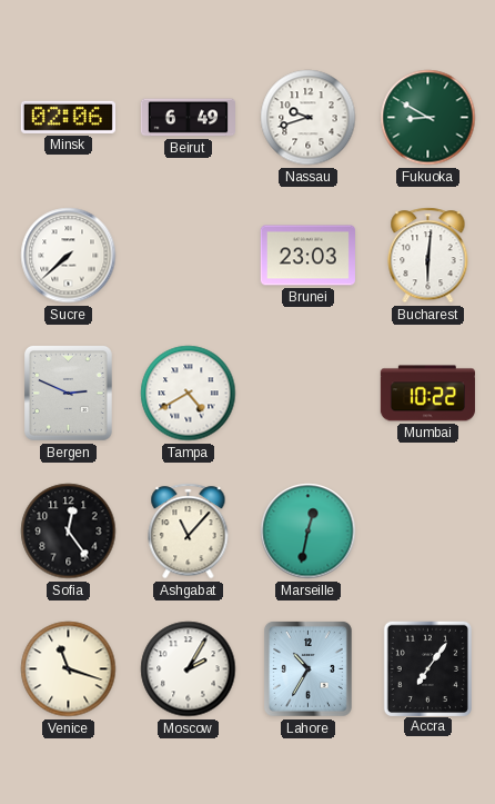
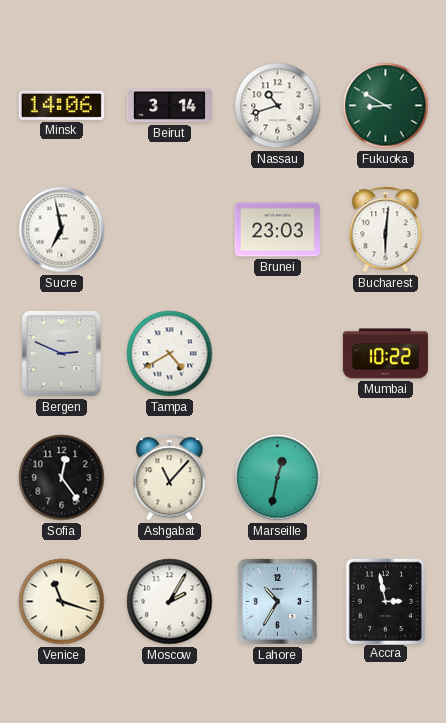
Minsk: 02:06 -> 14:06
Beirut: 6:49 -> 3:14
Nassau: 9:42 -> 10:42
Sucre: 7:38 -> 6:58
Accra: 7:06 -> 2:58
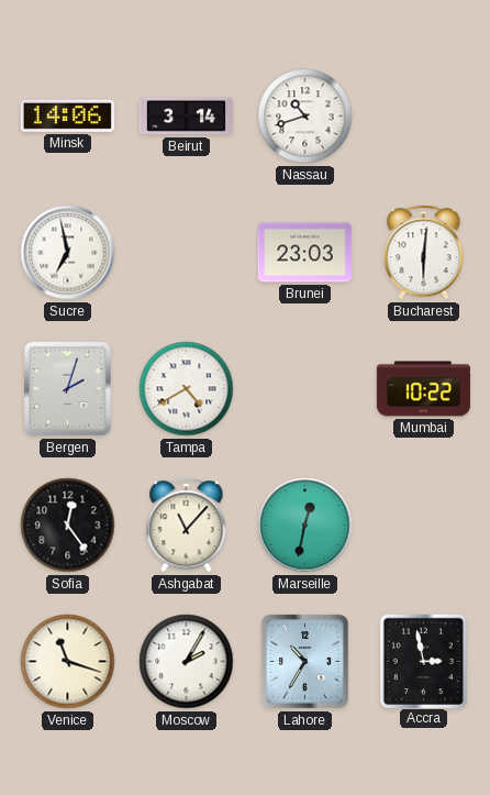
Fukuoka: 8:50 -> none
Bergen: 2:49 -> 2:03
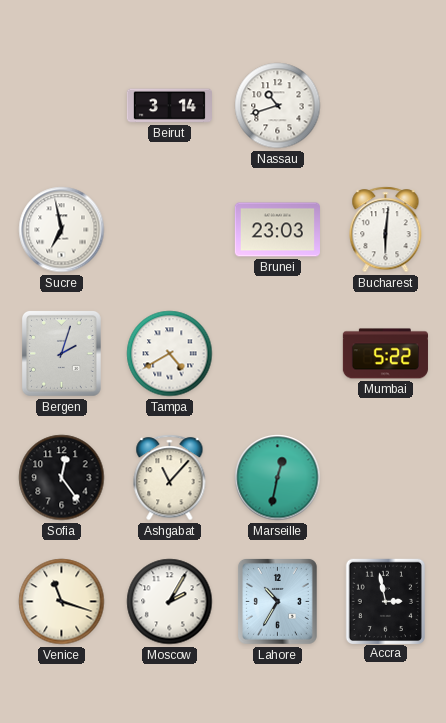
Minsk: 14:06 -> none
Mumbai: 10:22 -> 5:22
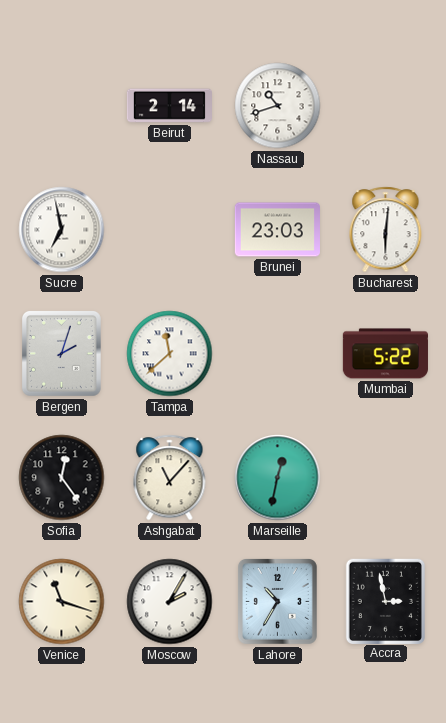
Beirut: 3:14 -> 2:14
Tampa: 4:40 -> 11:38
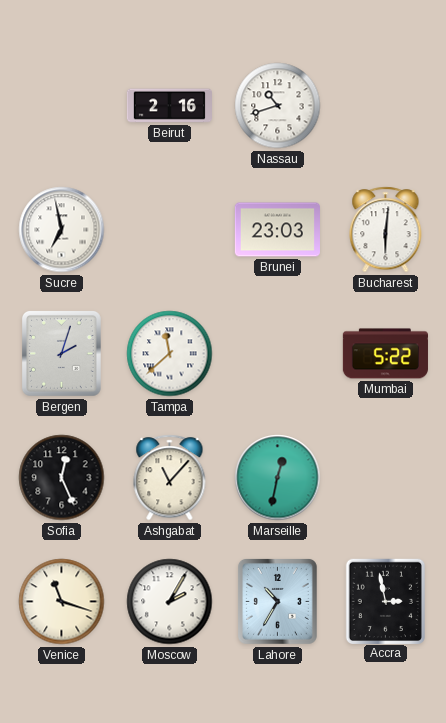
Beirut: 2:14 -> 2:16
Sofia: 12:24 -> 12:26
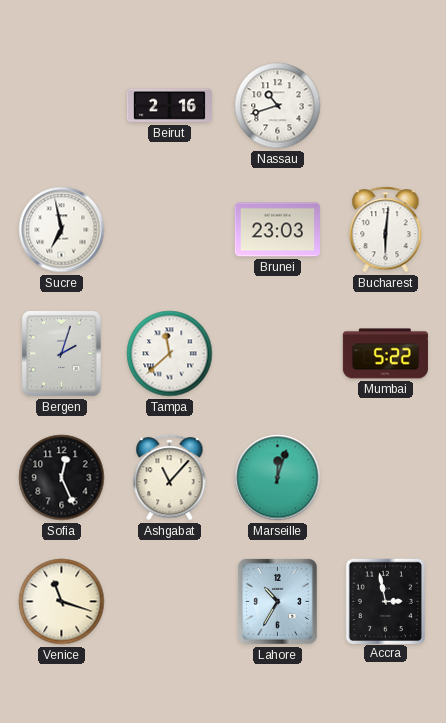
Marseille: 12:32 -> 12:03
Moscow: 2:05 -> none
